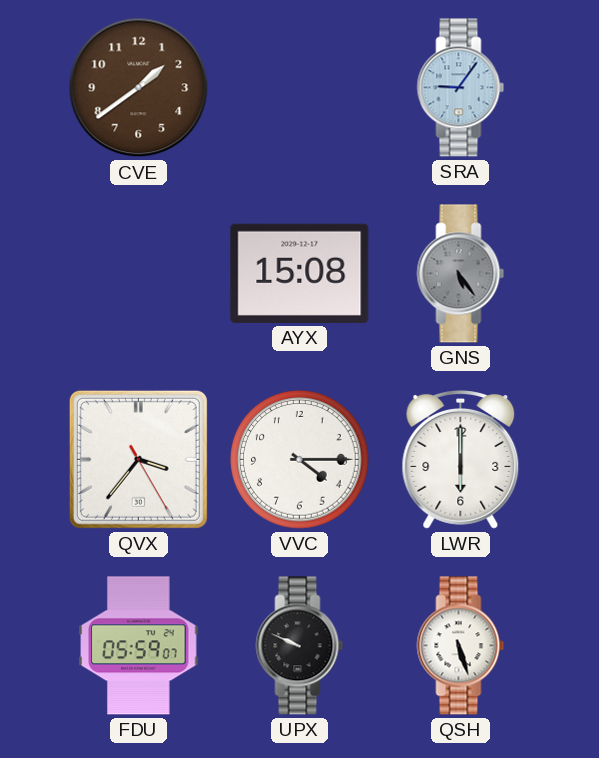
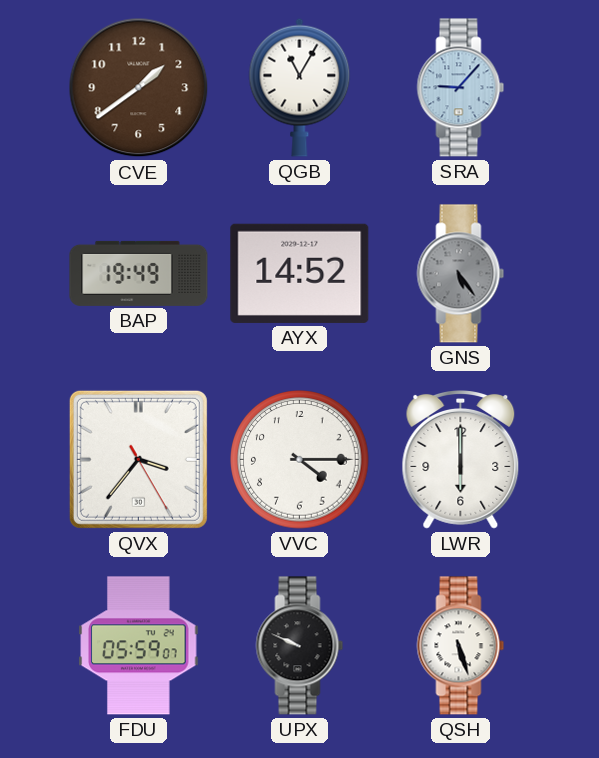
QGB: none -> 11:05
SRA: 9:06 -> 9:07
BAP: none -> 19:49
AYX: 15:08 -> 14:52
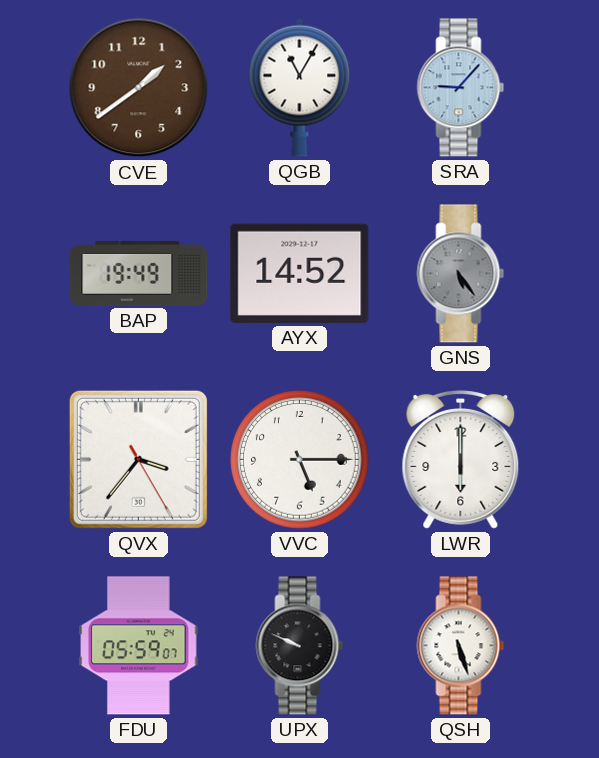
VVC: 4:15 -> 5:15
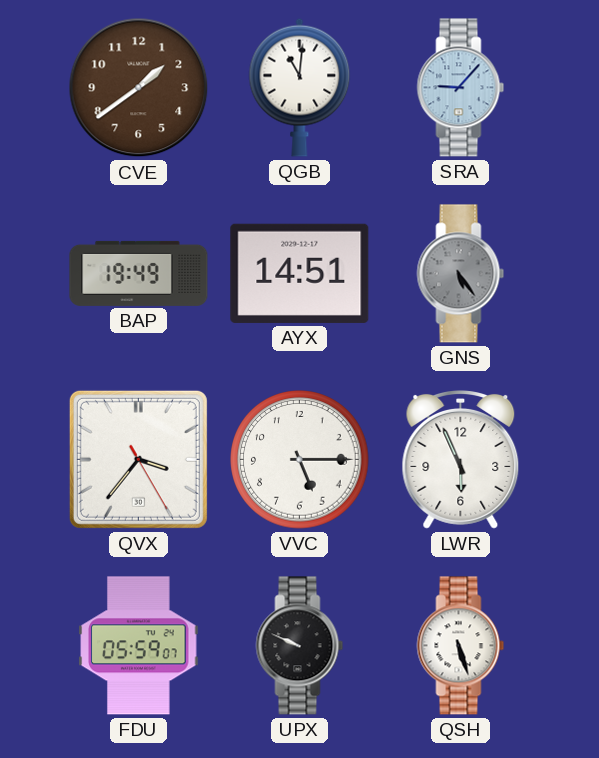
QGB: 11:05 -> 11:01
AYX: 14:52 -> 14:51
LWR: 6:00 -> 5:56
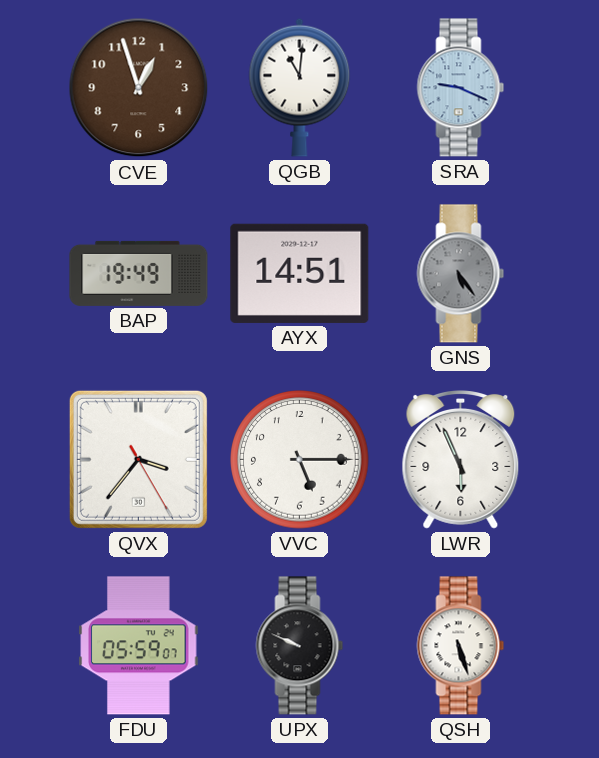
CVE: 1:39 -> 12:57
SRA: 9:07 -> 9:19
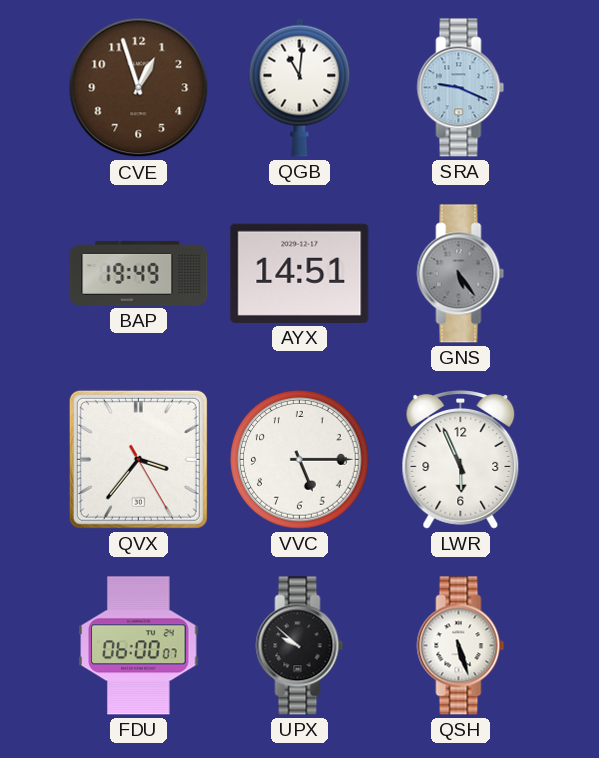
FDU: 05:59 -> 06:00
UPX: 9:49 -> 9:52
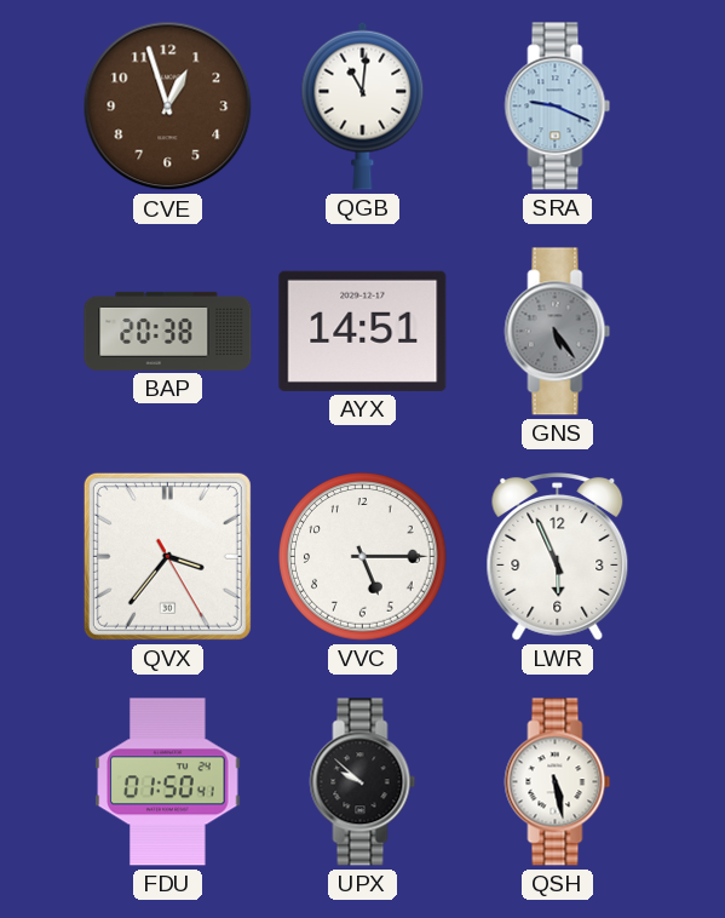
BAP: 19:49 -> 20:38
FDU: 06:00 -> 01:50
QSH: 5:27 -> 5:28
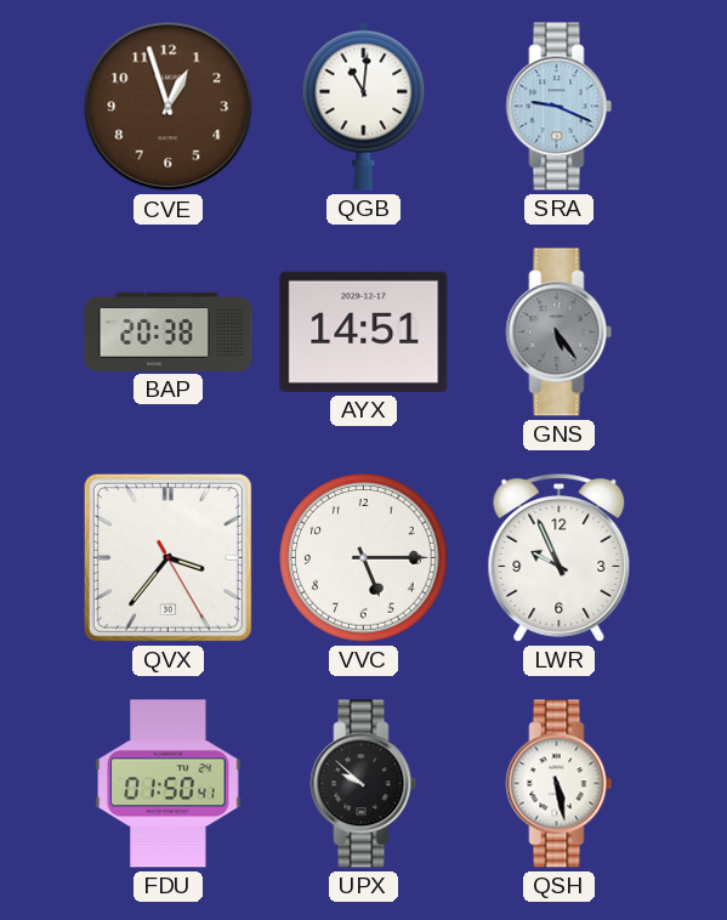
LWR: 5:56 -> 9:56
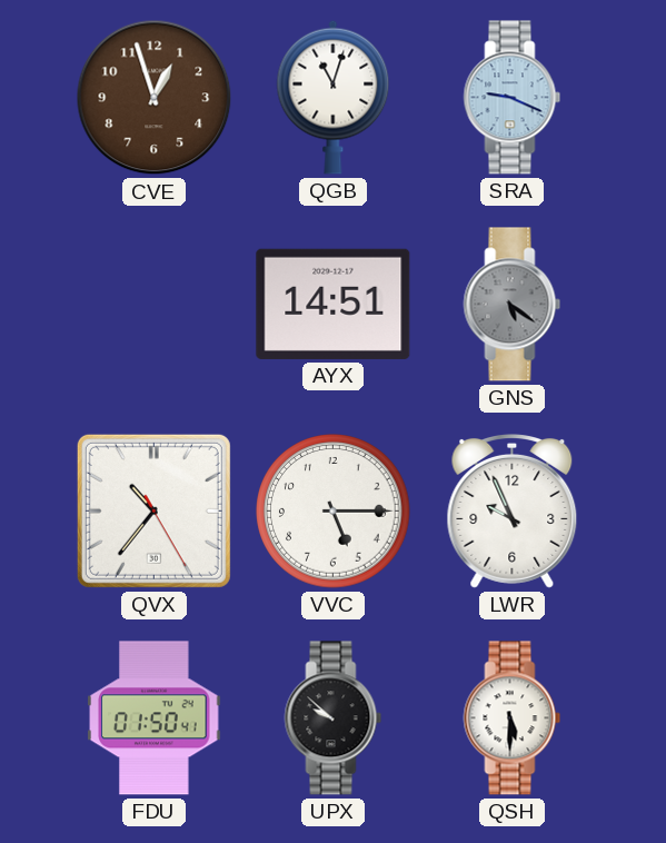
QGB: 11:01 -> 11:03
BAP: 20:38 -> none
GNS: 5:24 -> 5:21
QVX: 3:36 -> 10:36
QSH: 5:28 -> 5:30
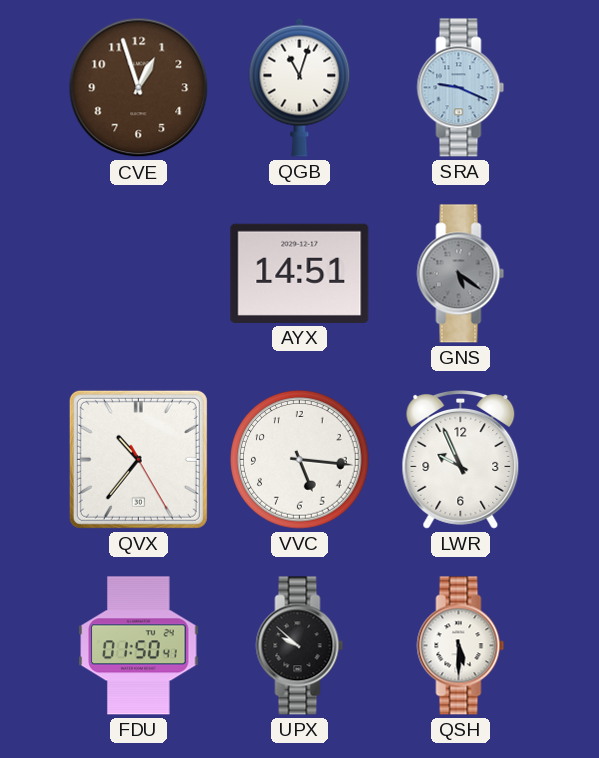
VVC: 5:15 -> 5:16
